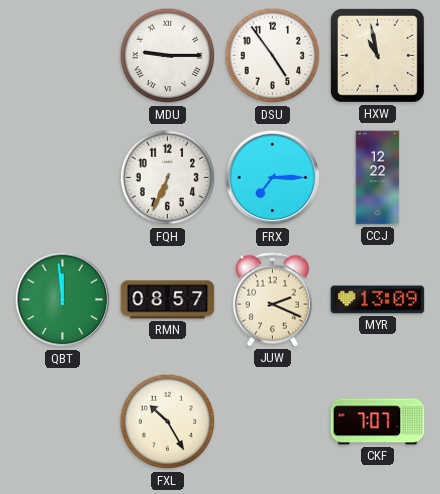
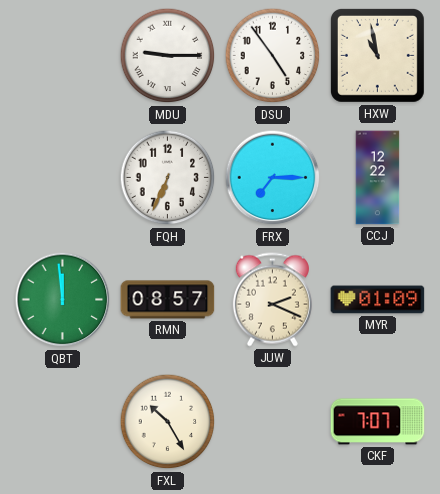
MYR: 13:09 -> 01:09
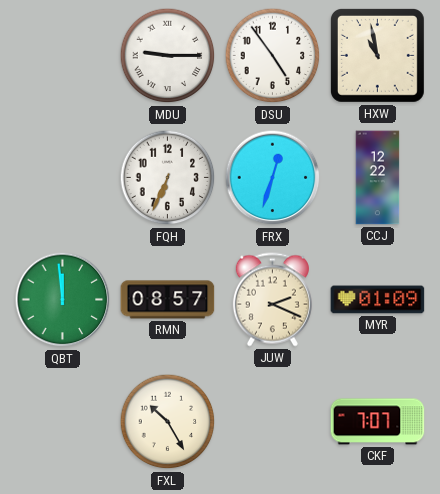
FRX: 7:15 -> 12:33
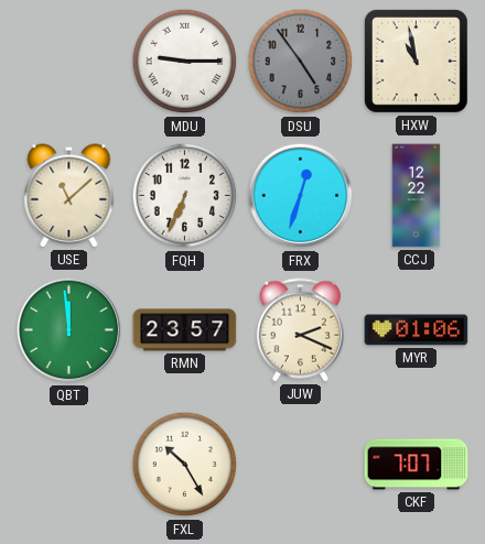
DSU dial: white -> grey
USE: none -> 11:08
RMN: 08:57 -> 23:57
MYR: 01:09 -> 01:06
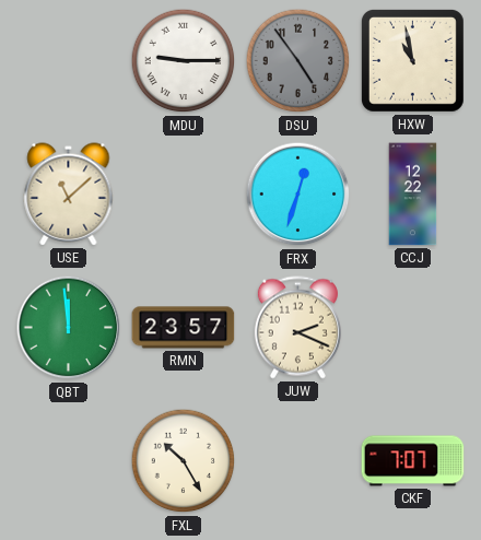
FQH: 6:34 -> none
MYR: 01:06 -> none
